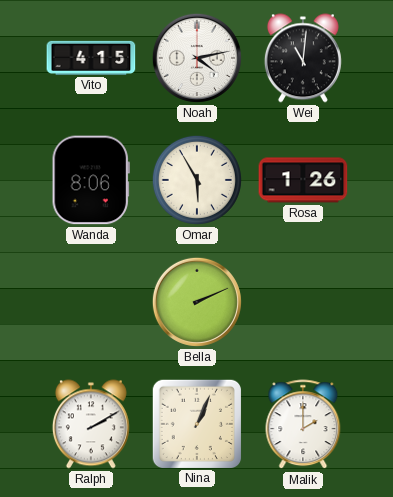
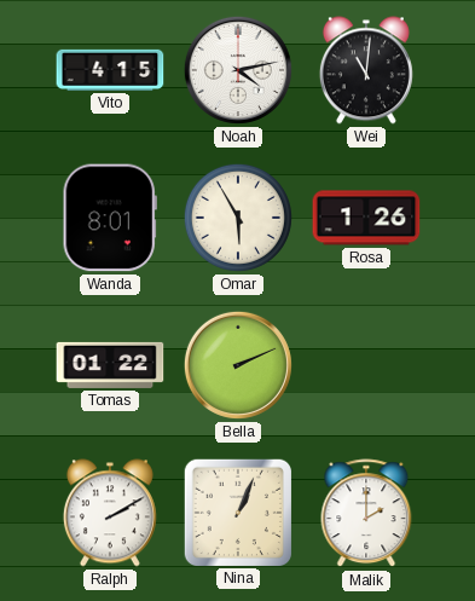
Wanda: 8:06 -> 8:01
Tomas: none -> 01:22
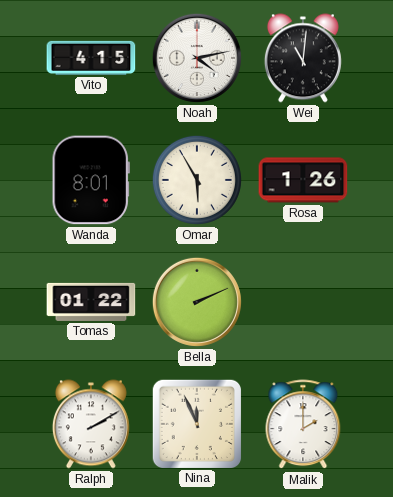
Nina: 1:04 -> 11:56
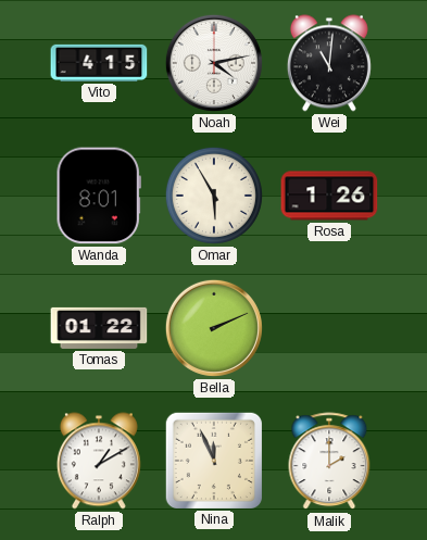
Ralph: 2:10 -> 1:10
